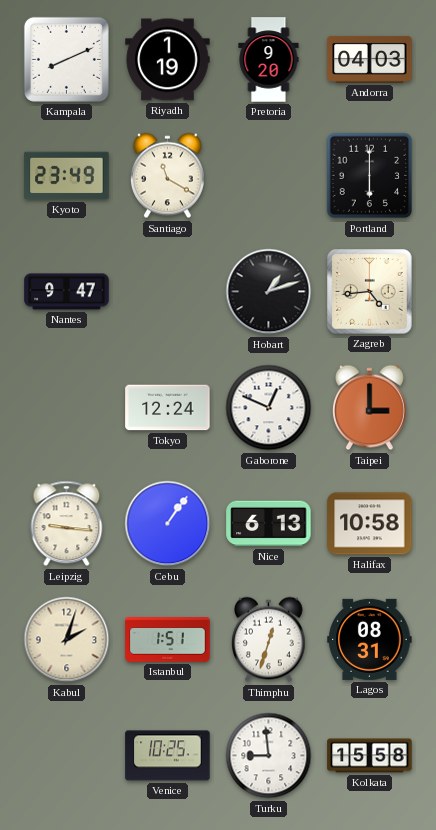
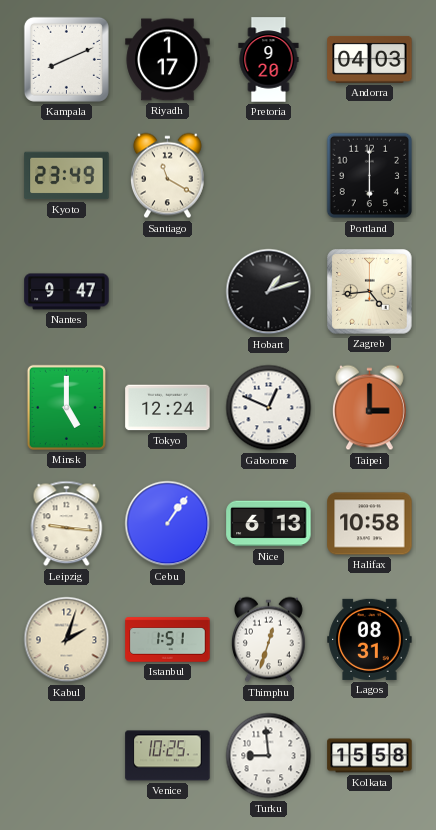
Riyadh: 1:19 -> 1:17
Minsk: none -> 5:00
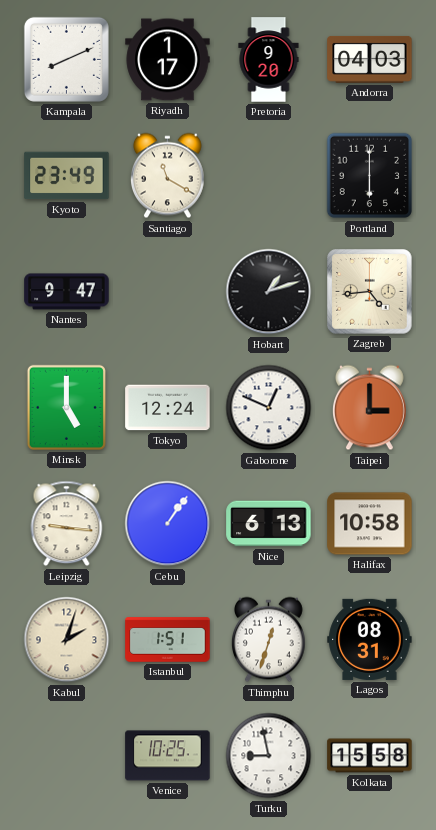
Turku: 8:59 -> 8:58
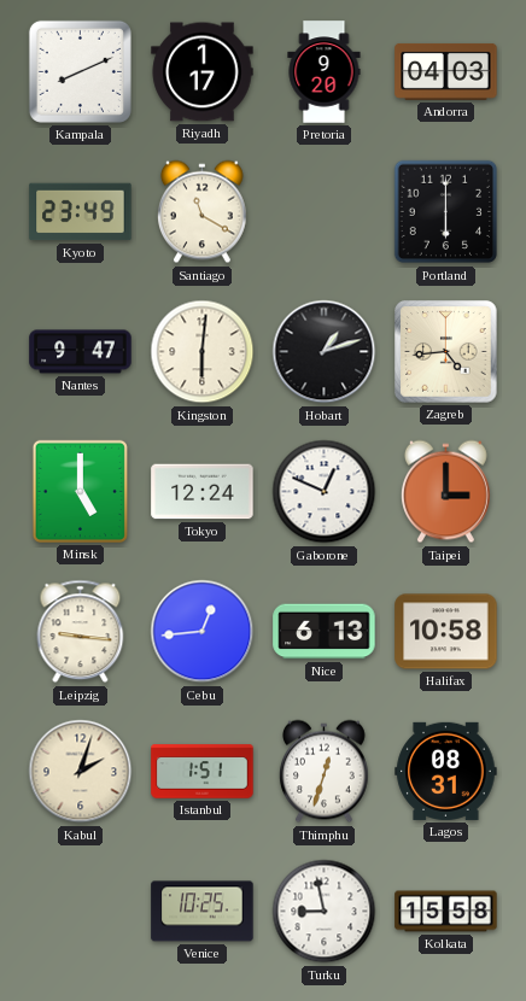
Kingston: none -> 6:01
Cebu: 1:06 -> 12:44
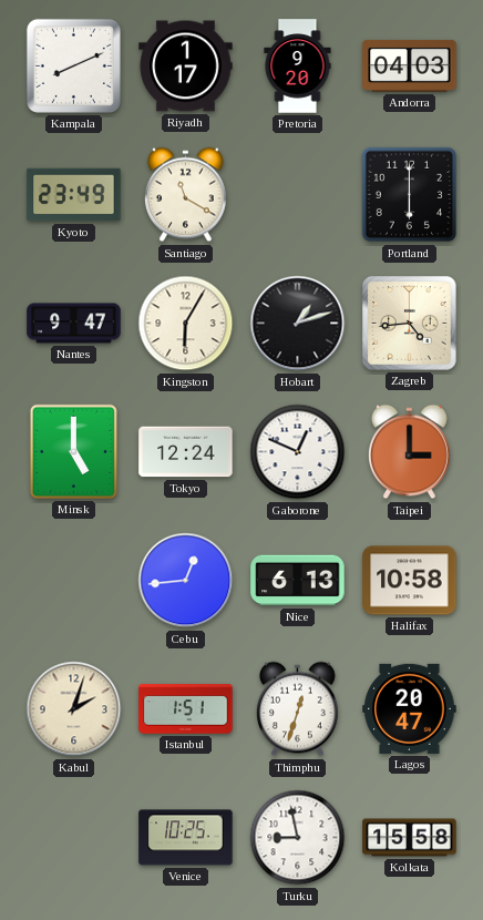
Kingston: 6:01 -> 6:05
Leipzig: 9:16 -> none
Lagos: 08:31 -> 20:47
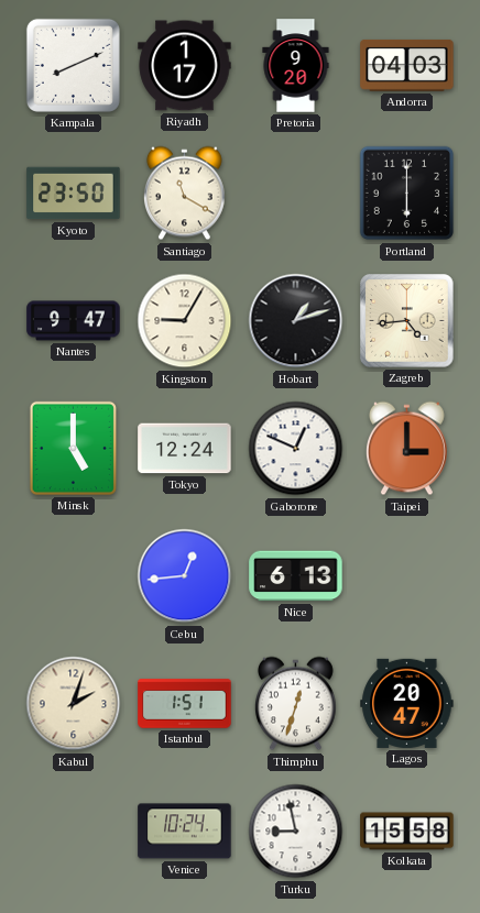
Kyoto: 23:49 -> 23:50
Kingston: 6:05 -> 9:05
Halifax: 10:58 -> none
Venice: 10:25 -> 10:24
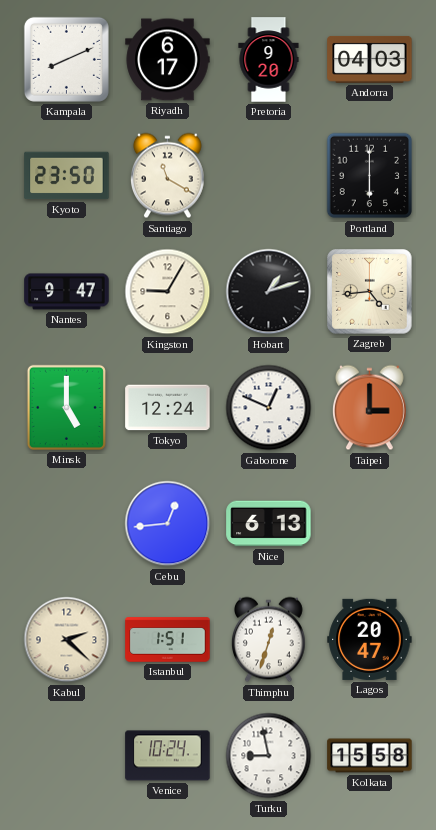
Riyadh: 1:17 -> 6:17
Kabul: 2:03 -> 2:22
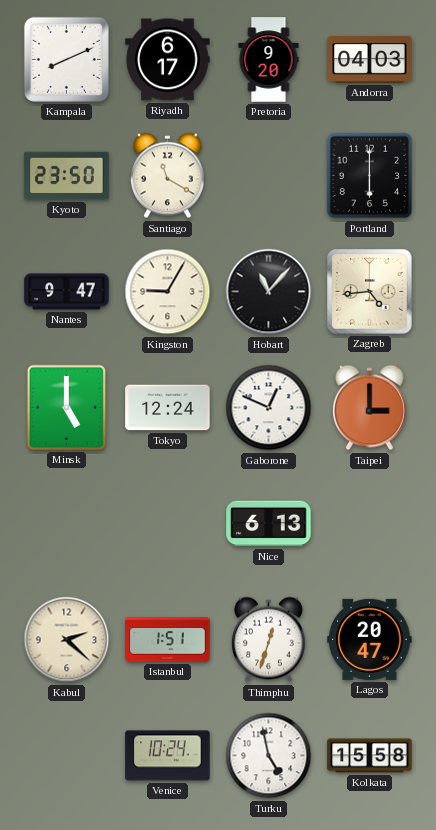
Hobart: 1:12 -> 11:07
Cebu: 12:44 -> none
Turku: 8:58 -> 4:58
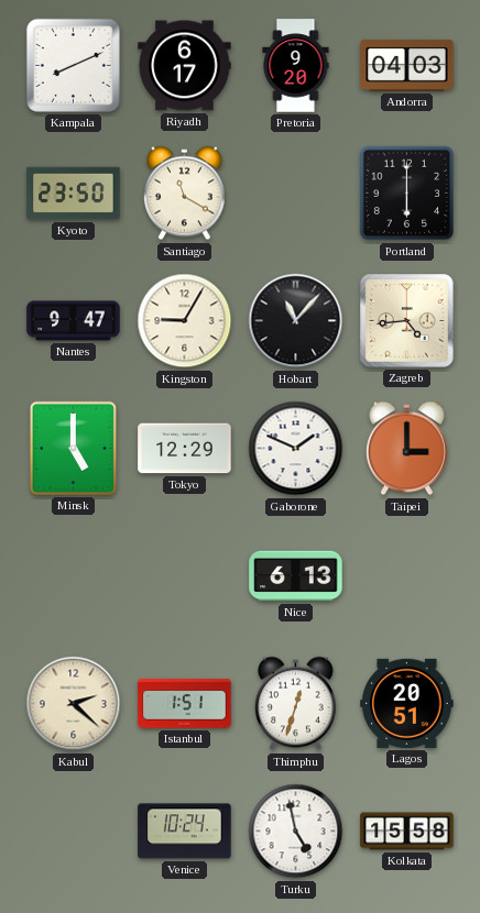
Tokyo: 12:24 -> 12:29
Gaborone: 12:49 -> 1:49
Lagos: 20:47 -> 20:51
